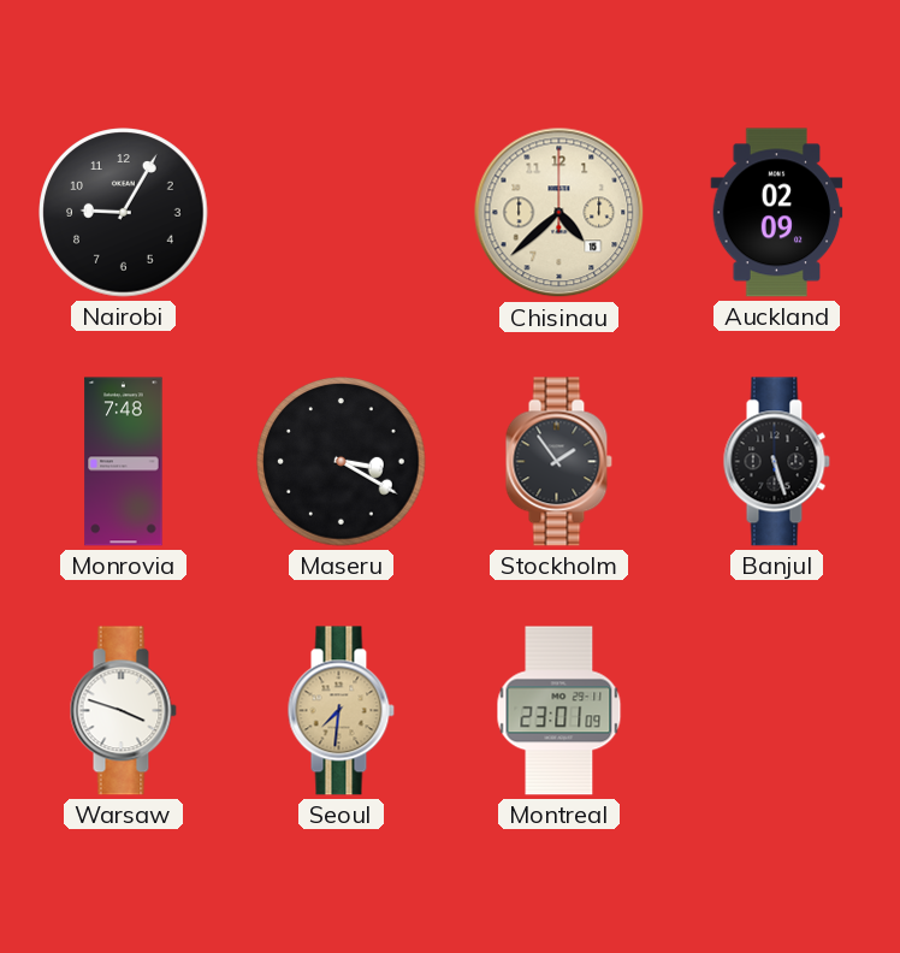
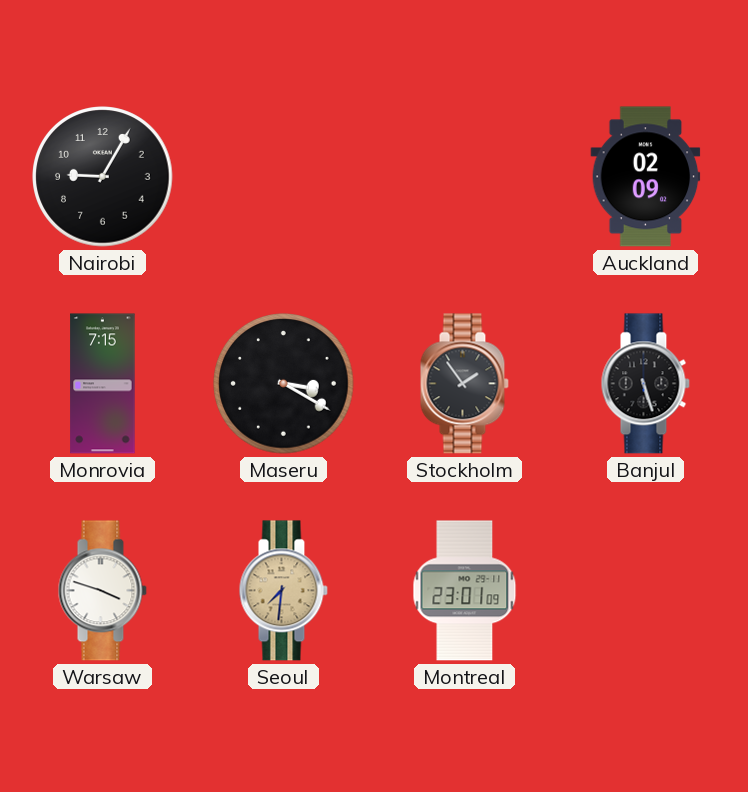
Chisinau: 4:38 -> none
Monrovia: 7:48 -> 7:15
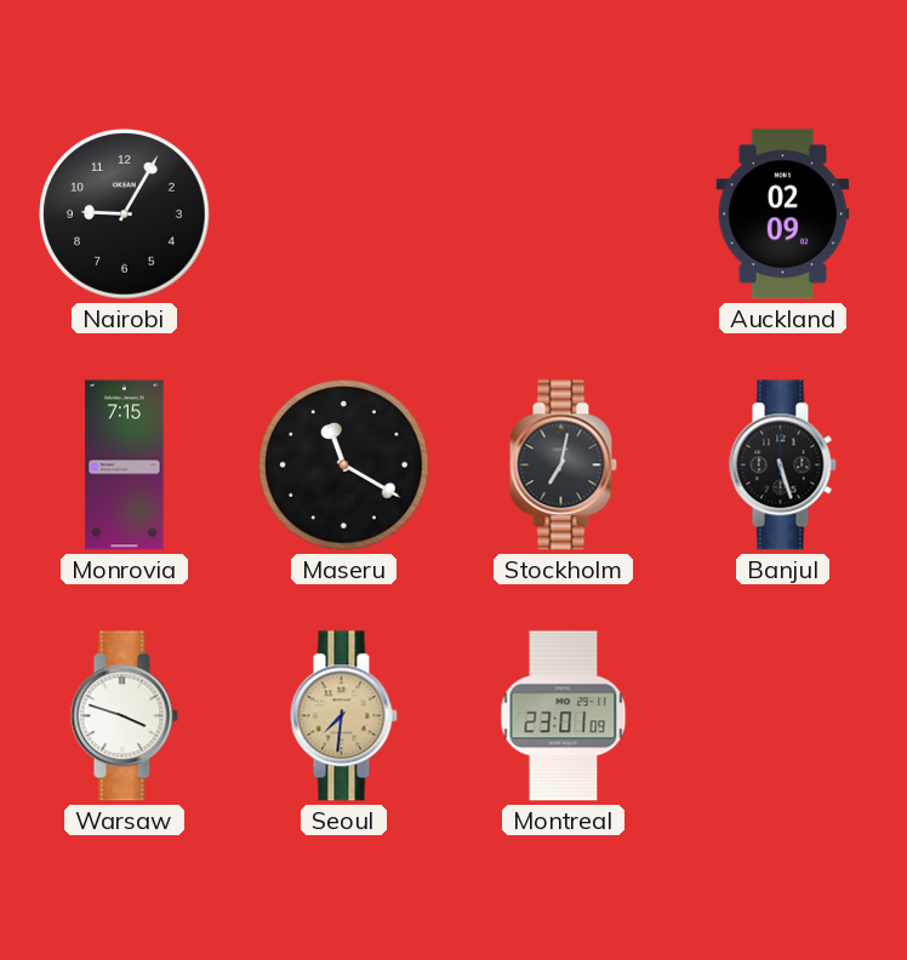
Maseru: 3:20 -> 11:20
Stockholm: 1:54 -> 7:02
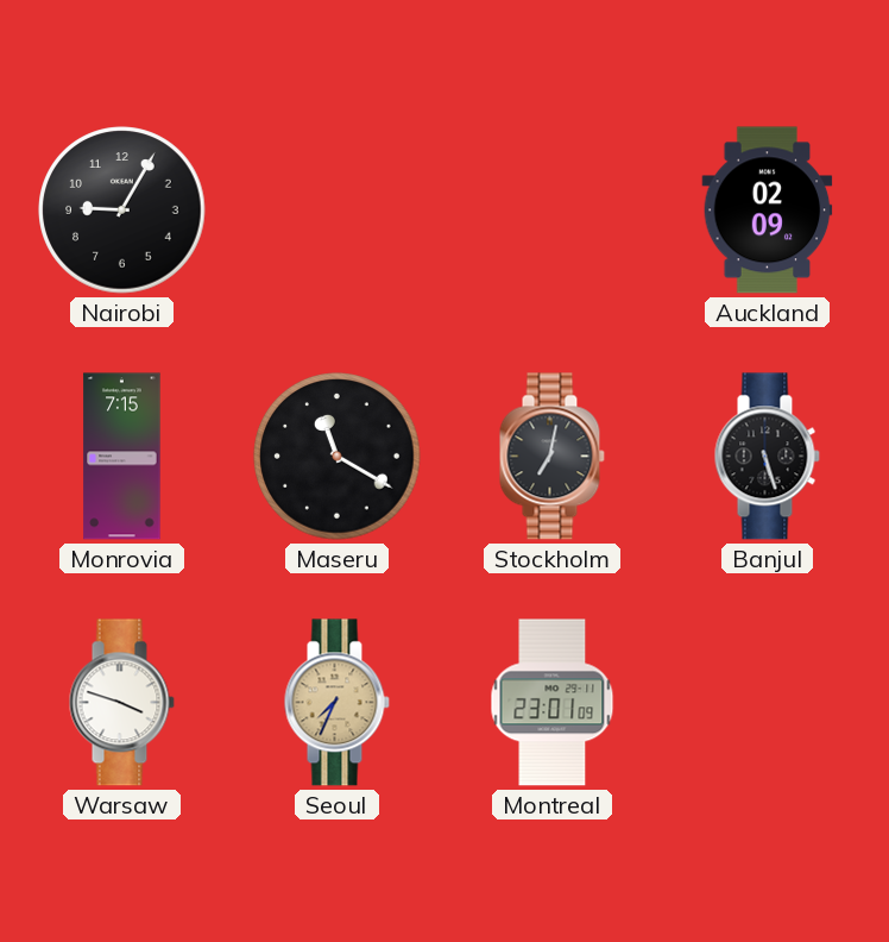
Seoul: 7:31 -> 7:34
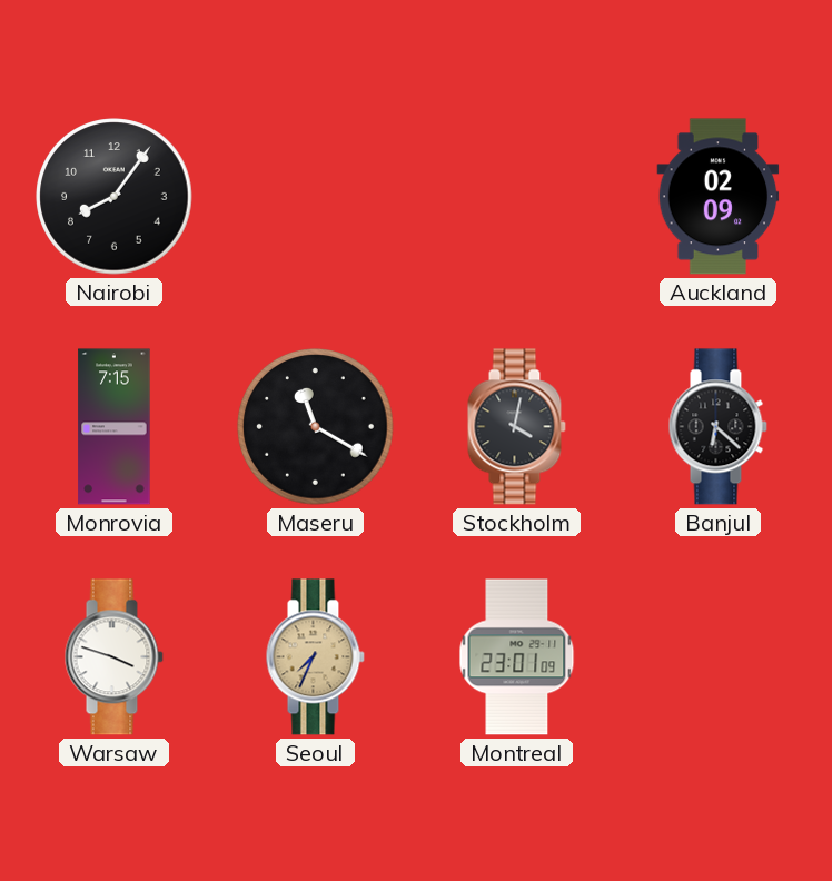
Nairobi: 9:05 -> 8:06
Stockholm: 7:02 -> 4:02
Banjul: 5:27 -> 6:22
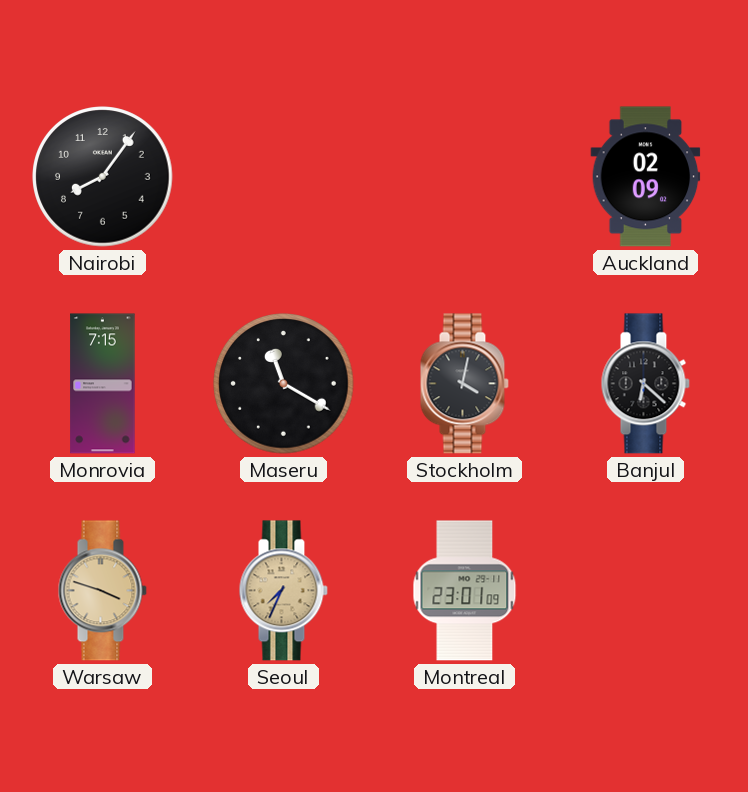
Warsaw dial: white -> champagne
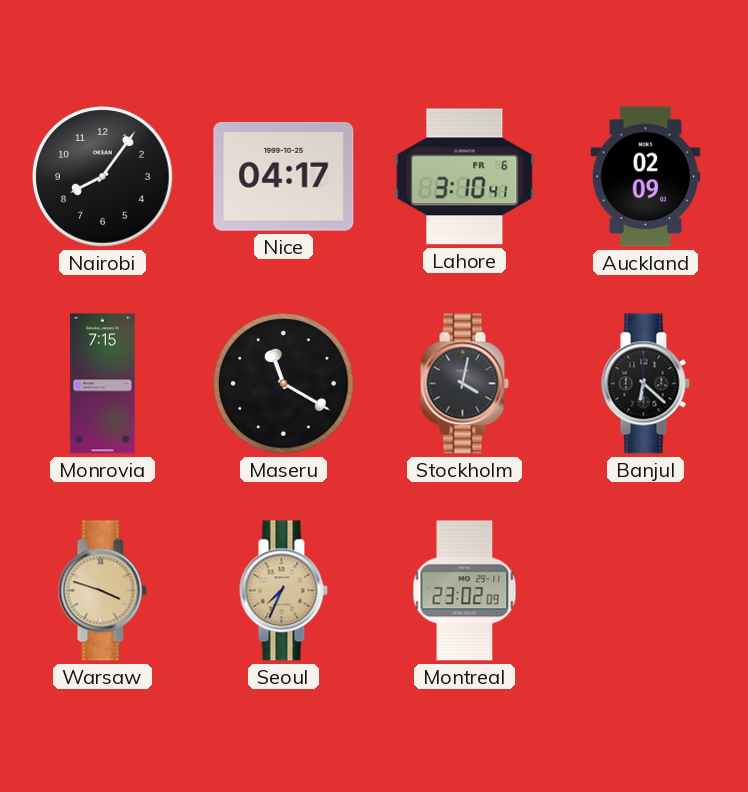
Nice: none -> 04:17
Lahore: none -> 3:10
Montreal: 23:01 -> 23:02
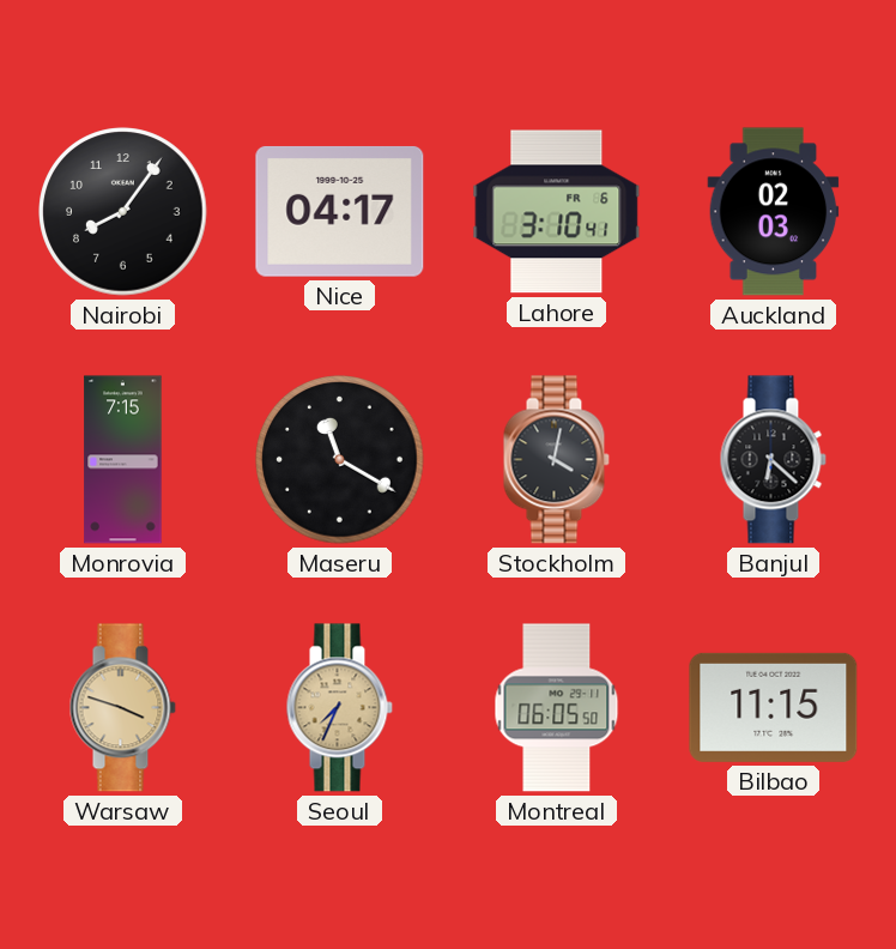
Auckland: 02:09 -> 02:03
Montreal: 23:02 -> 06:05
Bilbao: none -> 11:15
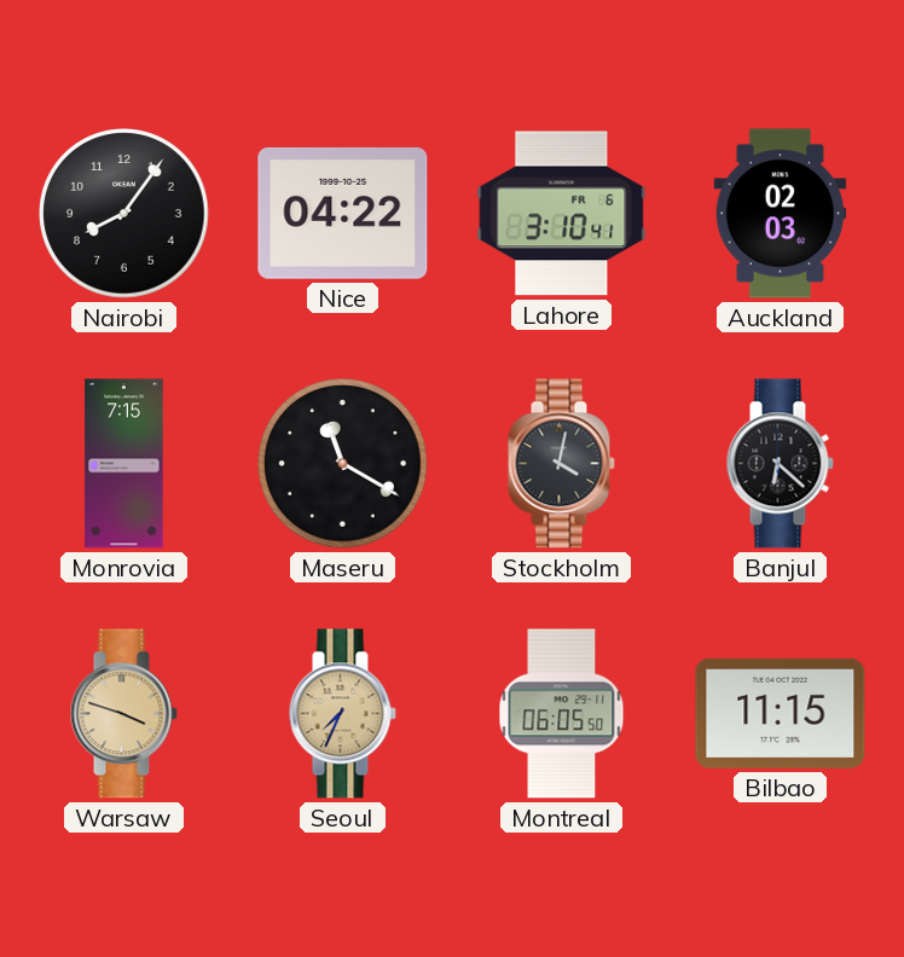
Nice: 04:17 -> 04:22
